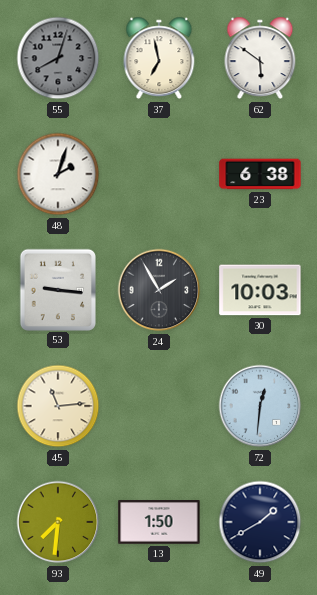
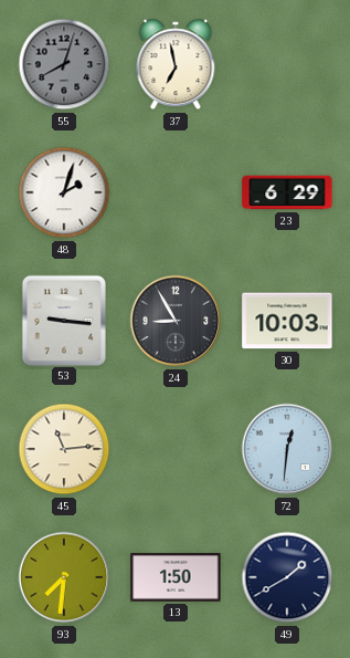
62: 5:51 -> none
23: 6:38 -> 6:29
24: 1:55 -> 8:55
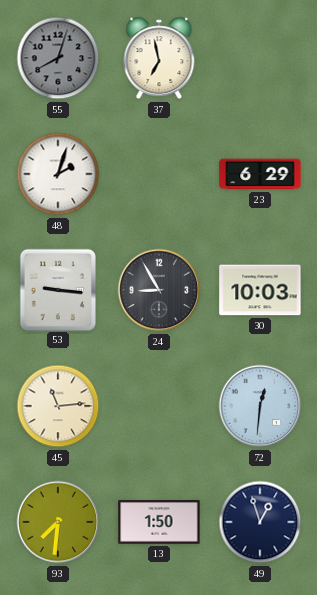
49: 1:40 -> 12:57
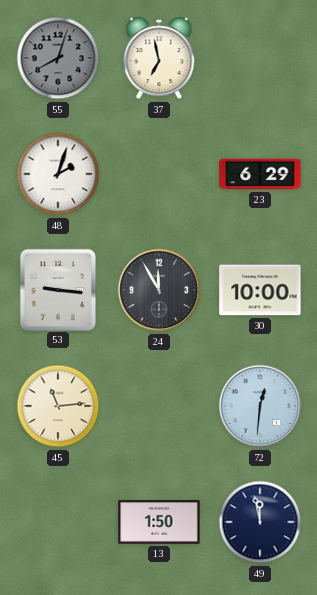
24: 8:55 -> 11:55
30: 10:03 -> 10:00
93: 7:31 -> none
49: 12:57 -> 11:58
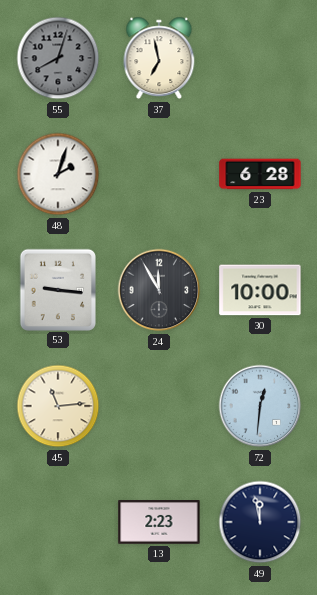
23: 6:29 -> 6:28
13: 1:50 -> 2:23
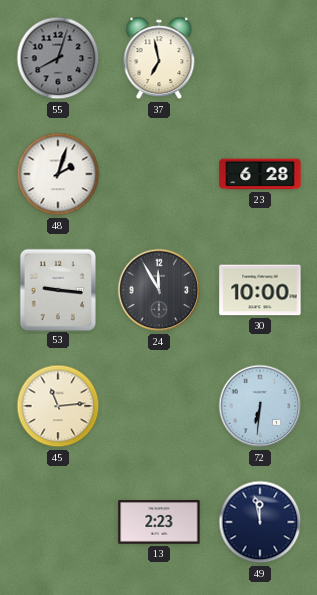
72: 12:31 -> 6:31
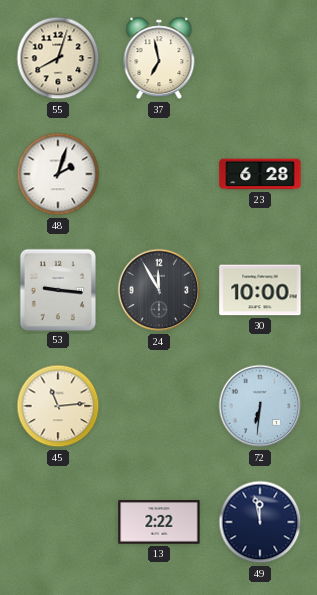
55 dial: grey -> cream
13: 2:23 -> 2:22
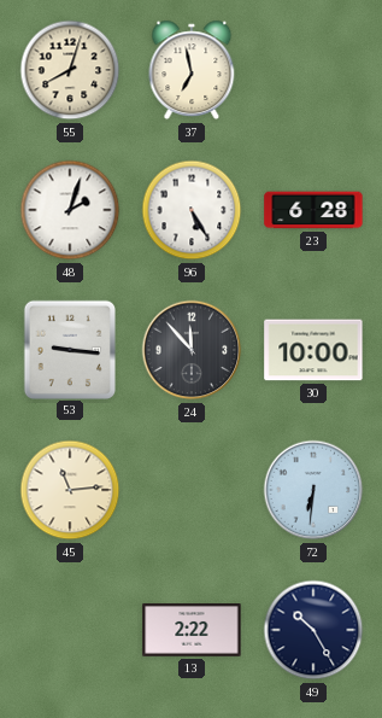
96: none -> 5:25
24: 11:55 -> 11:53
49: 11:58 -> 10:25
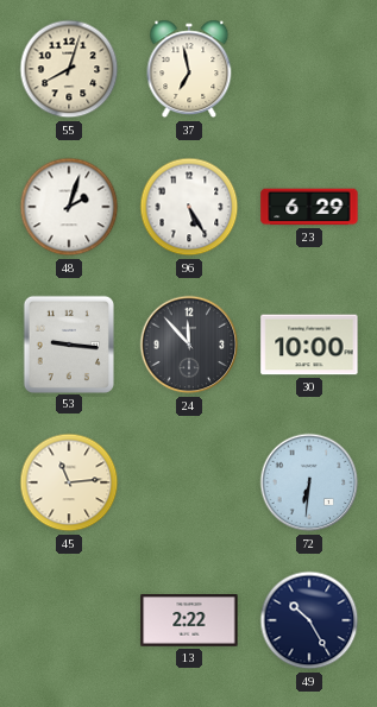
23: 6:28 -> 6:29
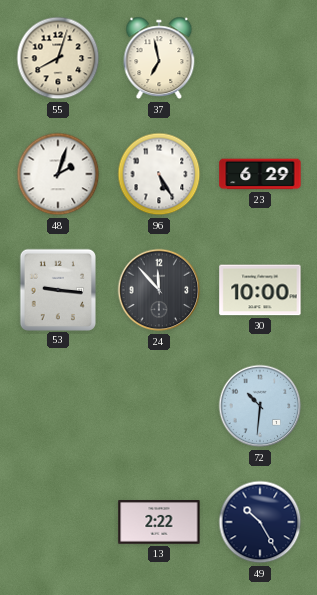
45: 11:14 -> none
72: 6:31 -> 10:31
